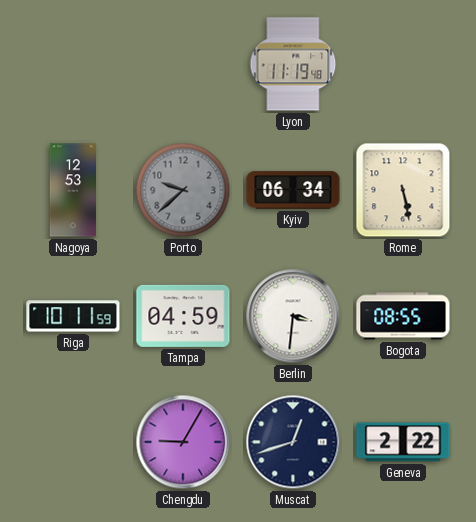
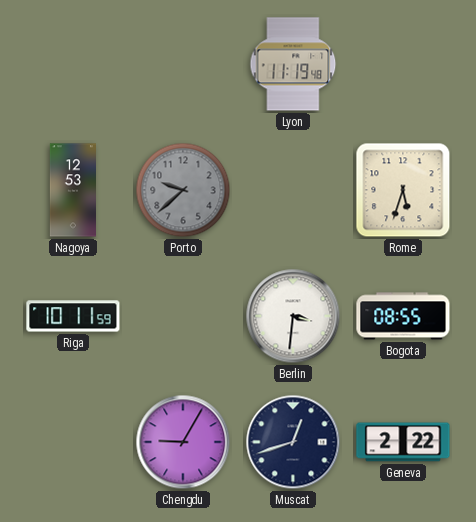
Kyiv: 06:34 -> none
Rome: 5:28 -> 5:33
Tampa: 04:59 -> none
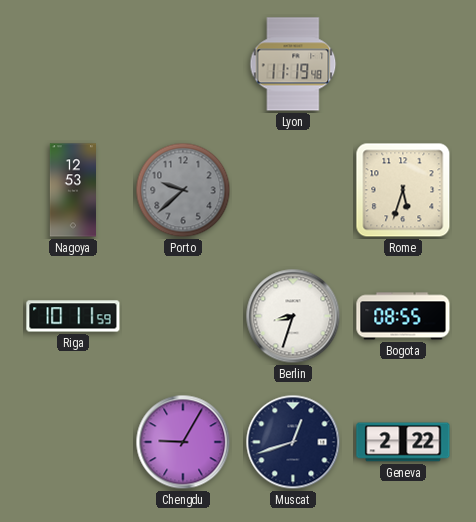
Berlin: 3:31 -> 8:33
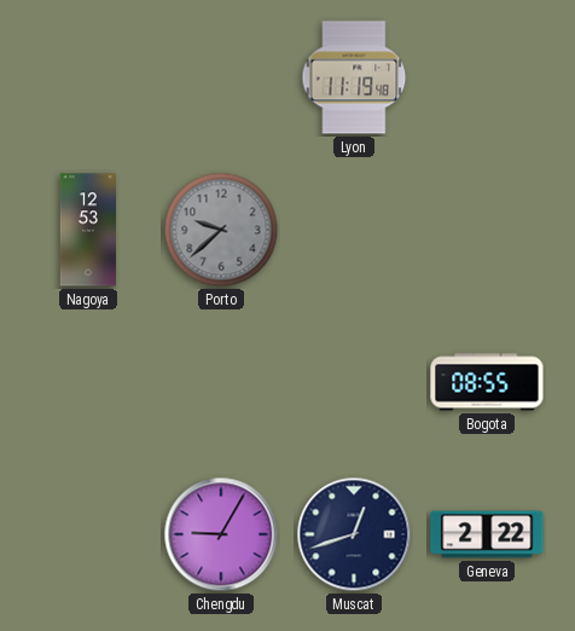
Rome: 5:33 -> none
Riga: 10:11 -> none
Berlin: 8:33 -> none
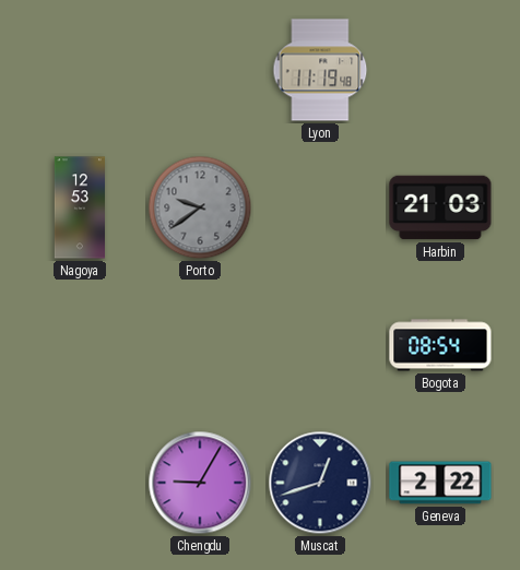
Porto: 9:38 -> 9:39
Harbin: none -> 21:03
Bogota: 08:55 -> 08:54
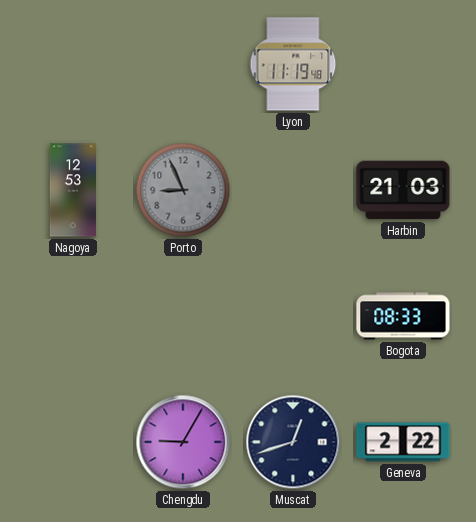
Porto: 9:39 -> 8:56
Bogota: 08:54 -> 08:33
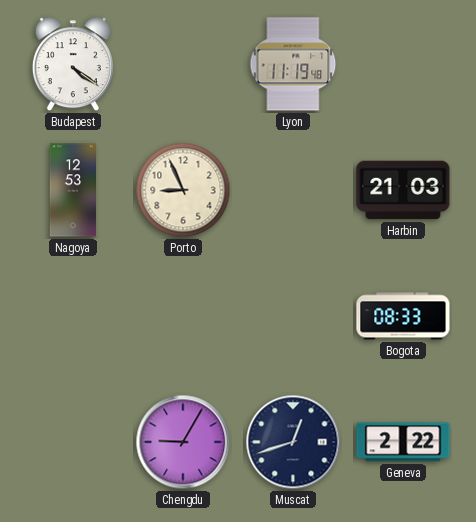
Budapest: none -> 4:21
Porto dial: grey -> cream
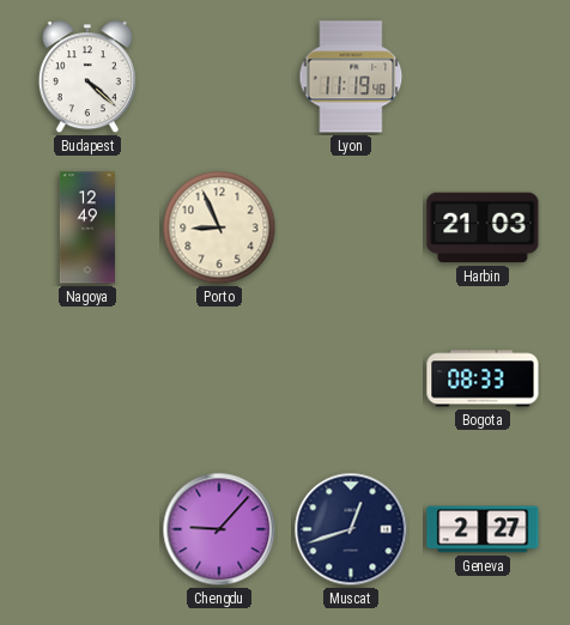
Budapest: 4:21 -> 4:22
Nagoya: 12:53 -> 12:49
Chengdu: 9:05 -> 9:07
Geneva: 2:22 -> 2:27
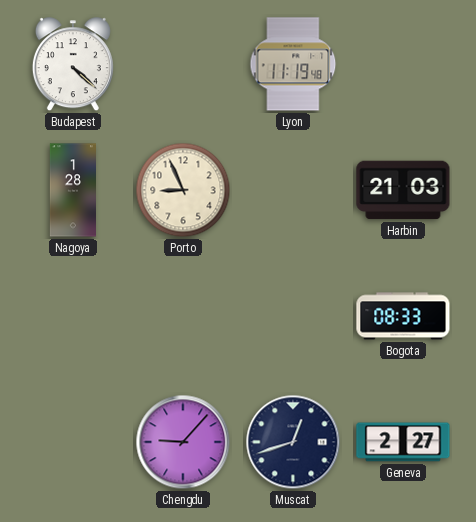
Nagoya: 12:49 -> 1:28
